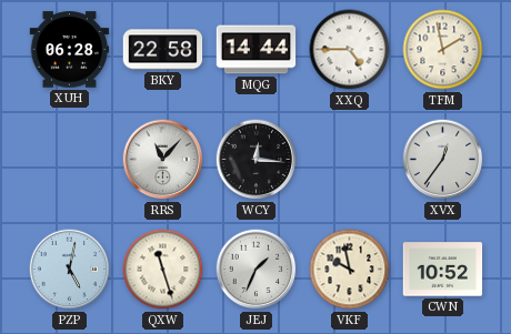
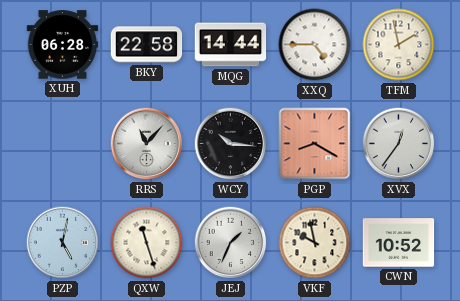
WCY: 12:16 -> 10:16
PGP: none -> 8:20
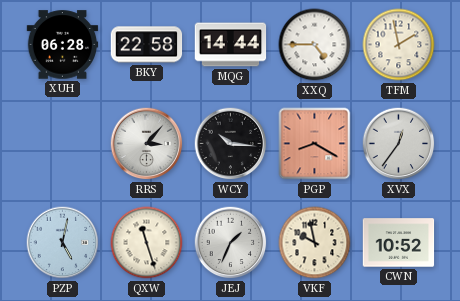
RRS: 11:07 -> 3:07
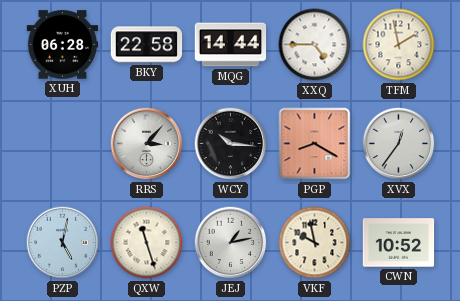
JEJ: 1:34 -> 1:13
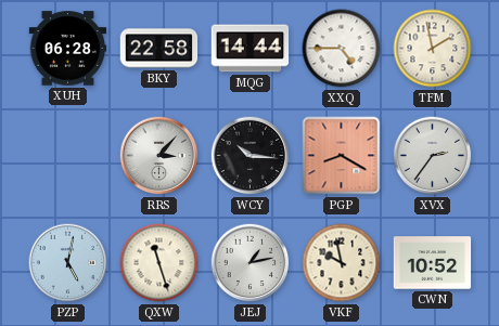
XVX: 12:36 -> 2:36
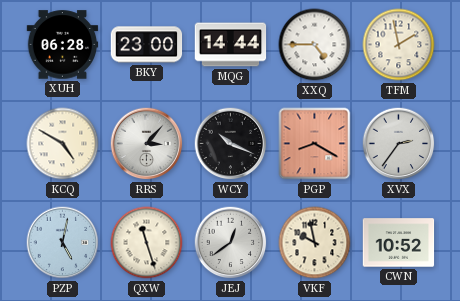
BKY: 22:58 -> 23:00
KCQ: none -> 4:50
WCY: 10:16 -> 10:19
JEJ: 1:13 -> 12:39
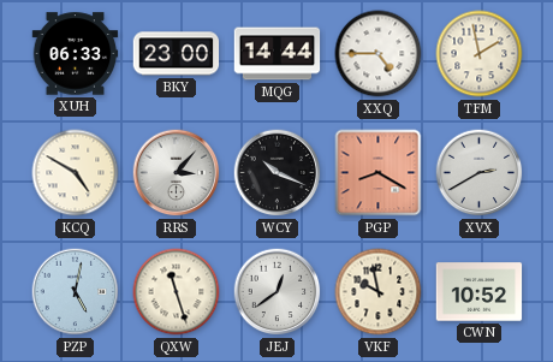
XUH: 06:28 -> 06:33
XVX: 2:36 -> 2:40
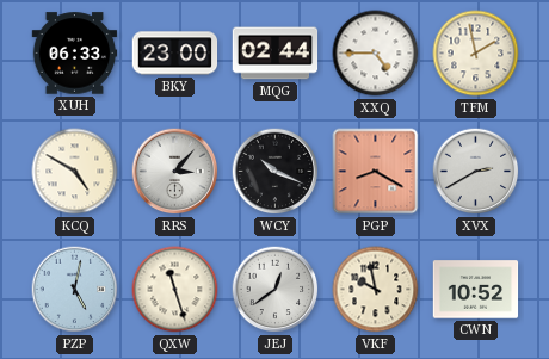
MQG: 14:44 -> 02:44
